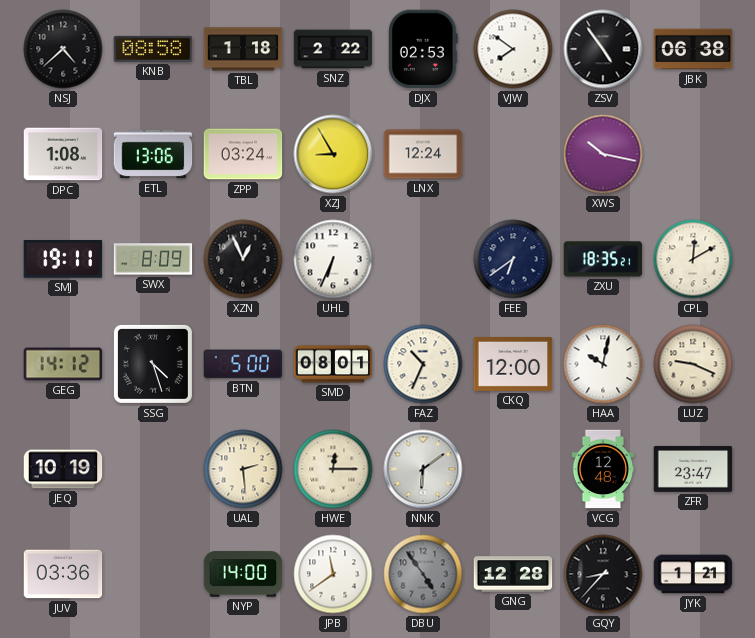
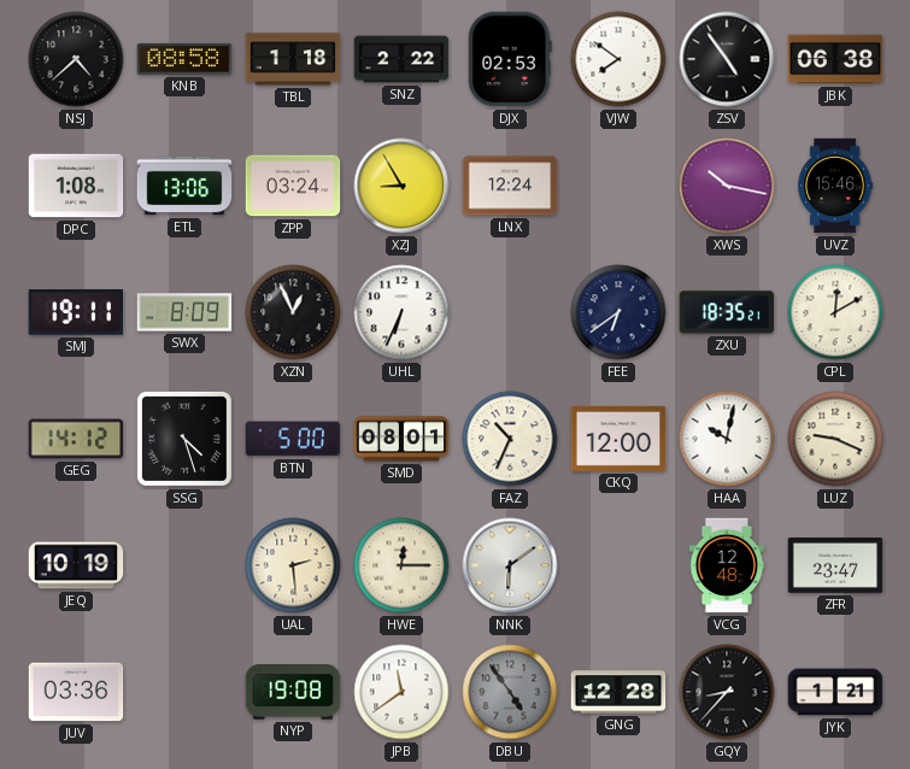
UVZ: none -> 15:46
NYP: 14:00 -> 19:08
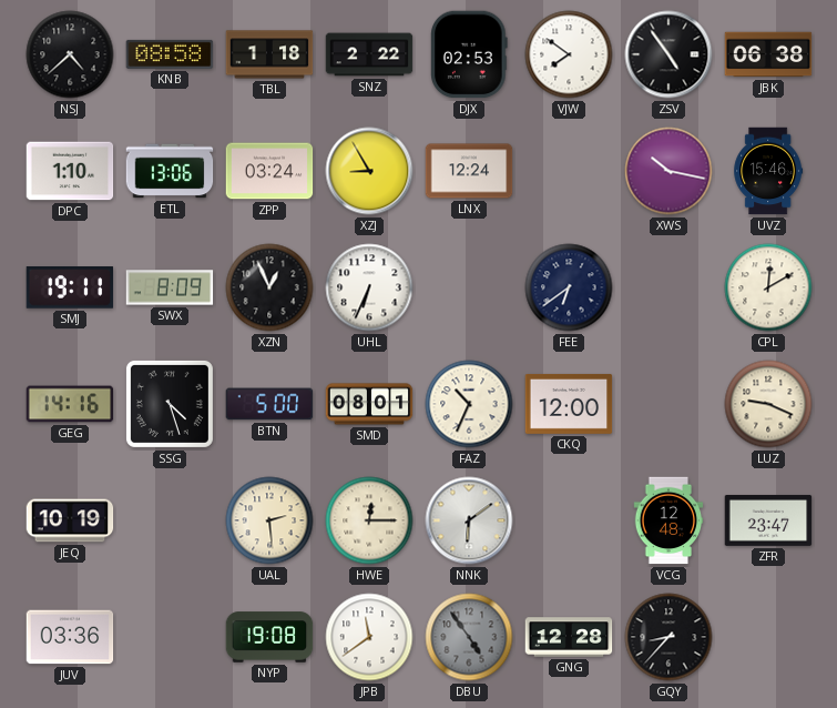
DPC: 1:08 -> 1:10
ZXU: 18:35 -> none
GEG: 14:12 -> 14:16
HAA: 10:02 -> none
JYK: 1:21 -> none
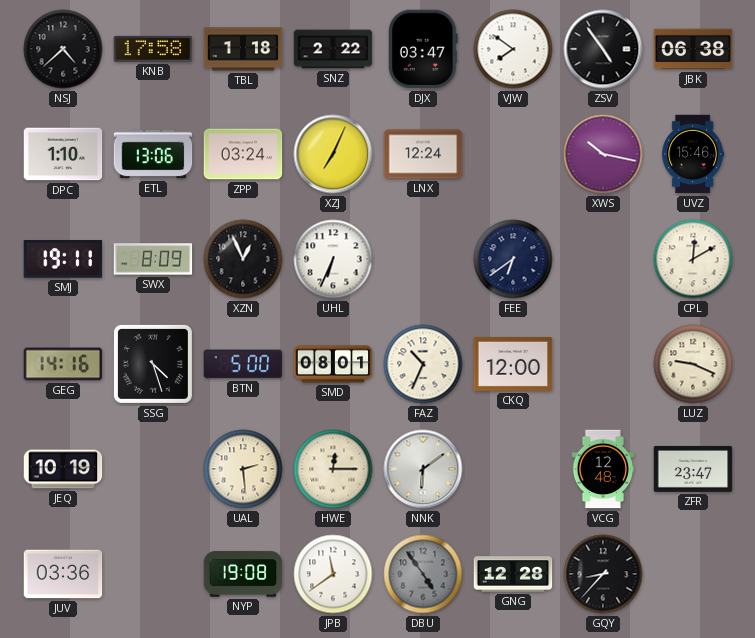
KNB: 08:58 -> 17:58
DJX: 02:53 -> 03:47
XZJ: 8:55 -> 7:04
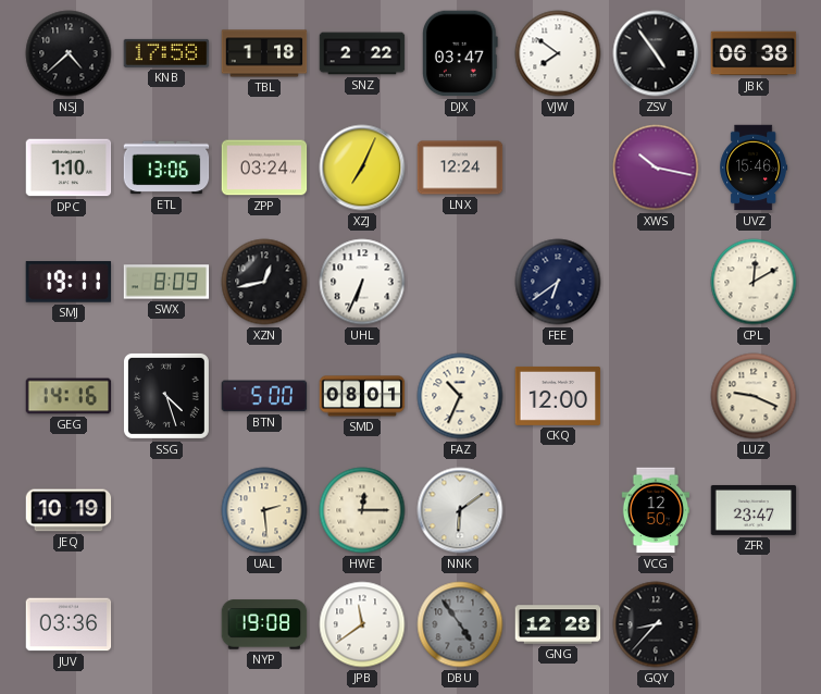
XZN: 12:56 -> 12:43
VCG: 12:48 -> 12:50
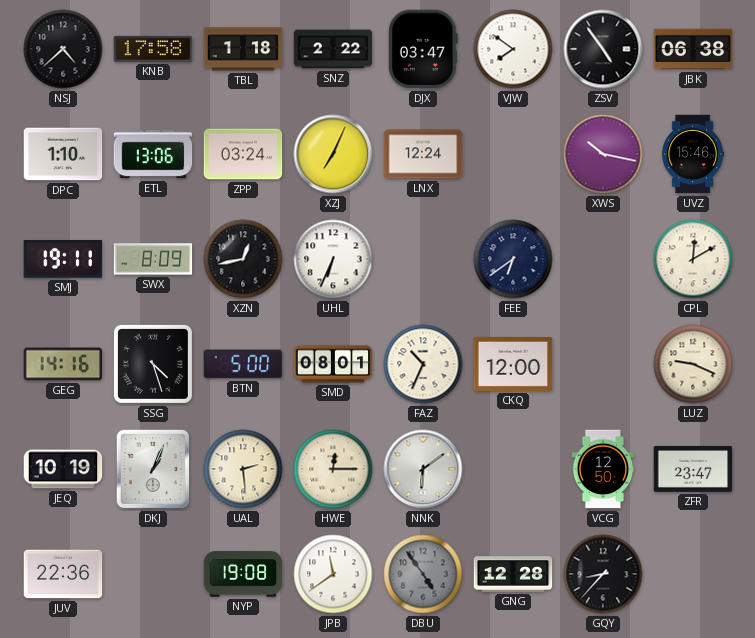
DKJ: none -> 1:04
JUV: 03:36 -> 22:36
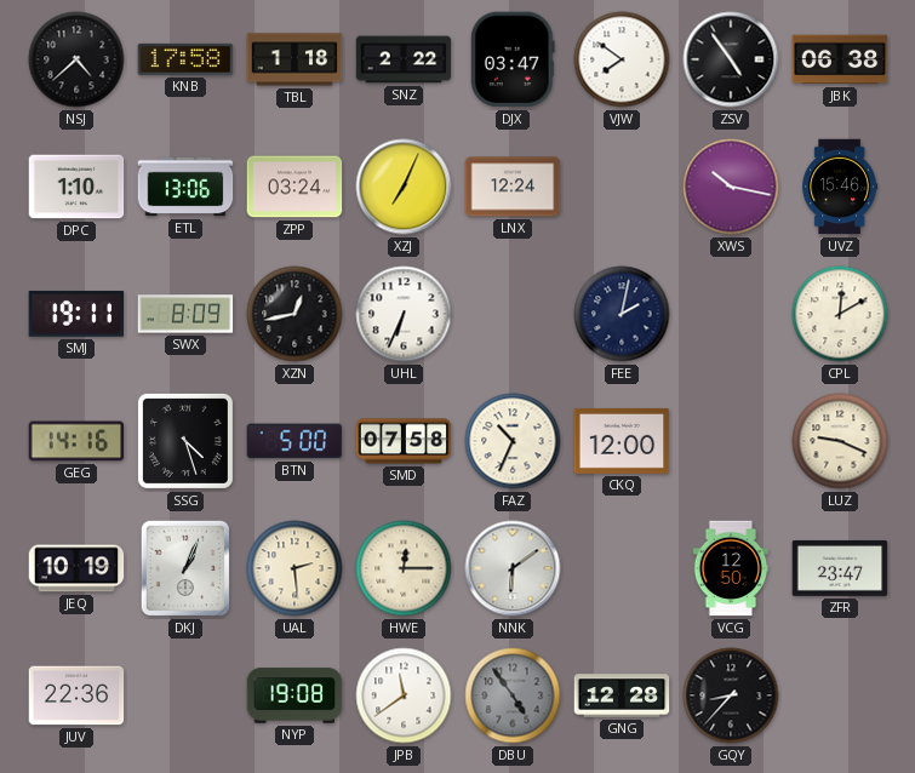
FEE: 6:39 -> 2:02
SMD: 08:01 -> 07:58
